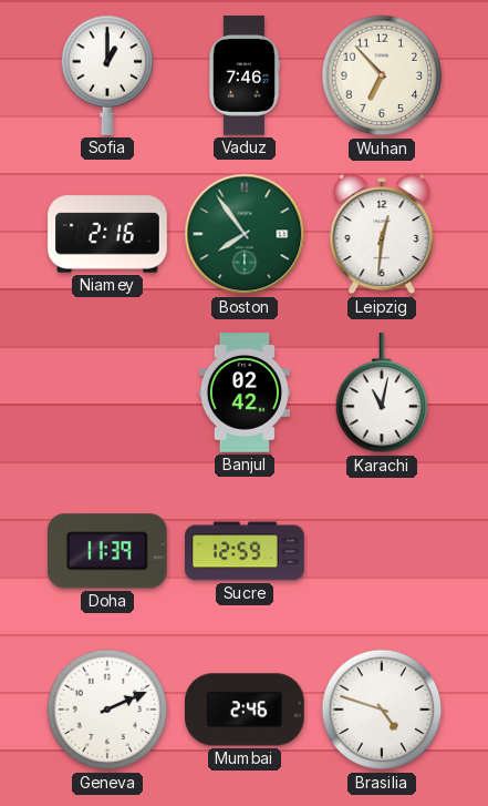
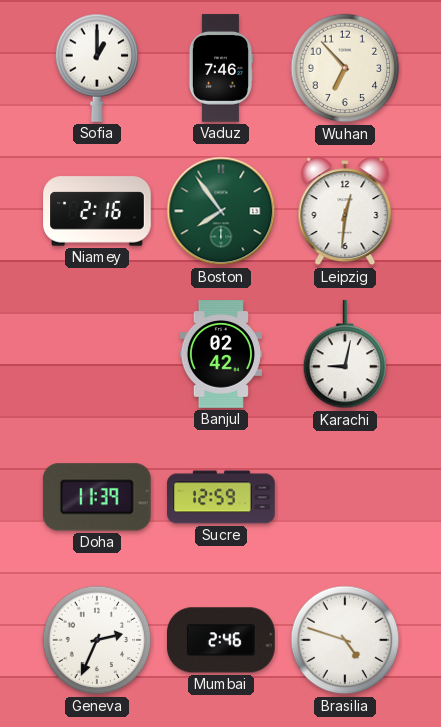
Karachi: 11:02 -> 9:02
Geneva: 2:11 -> 2:34
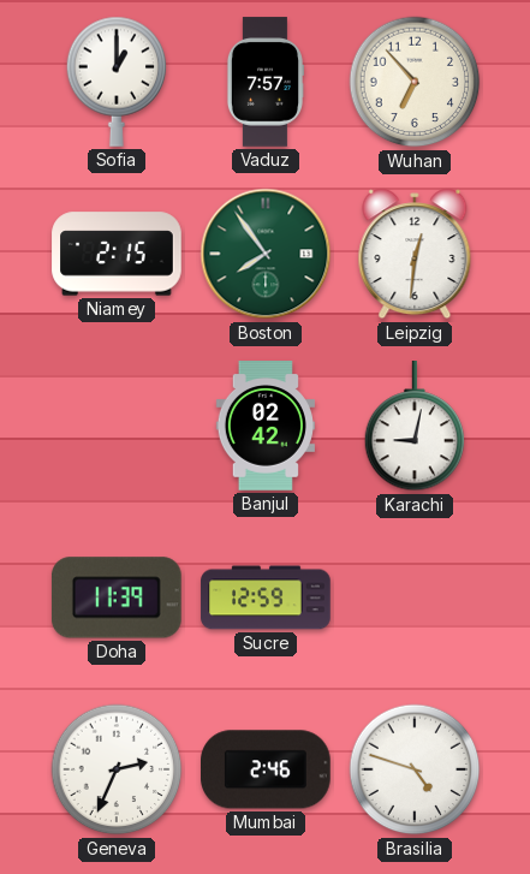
Vaduz: 7:46 -> 7:57
Niamey: 2:16 -> 2:15
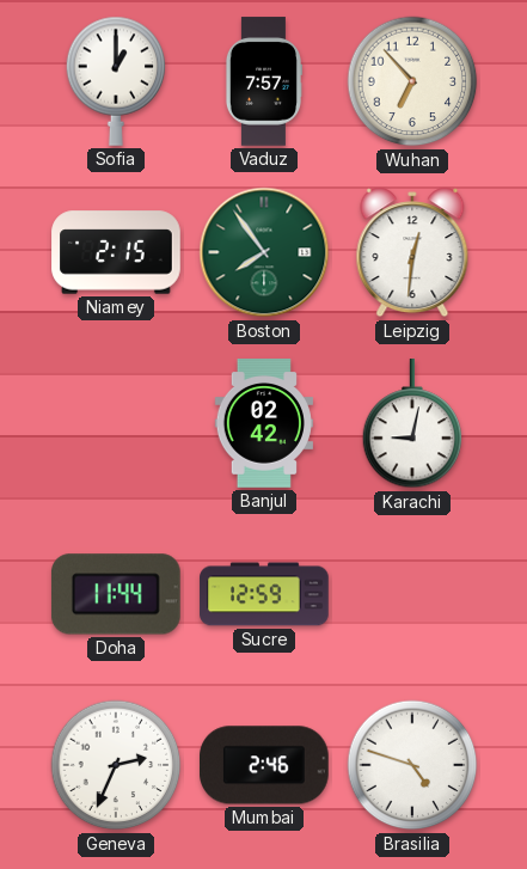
Doha: 11:39 -> 11:44
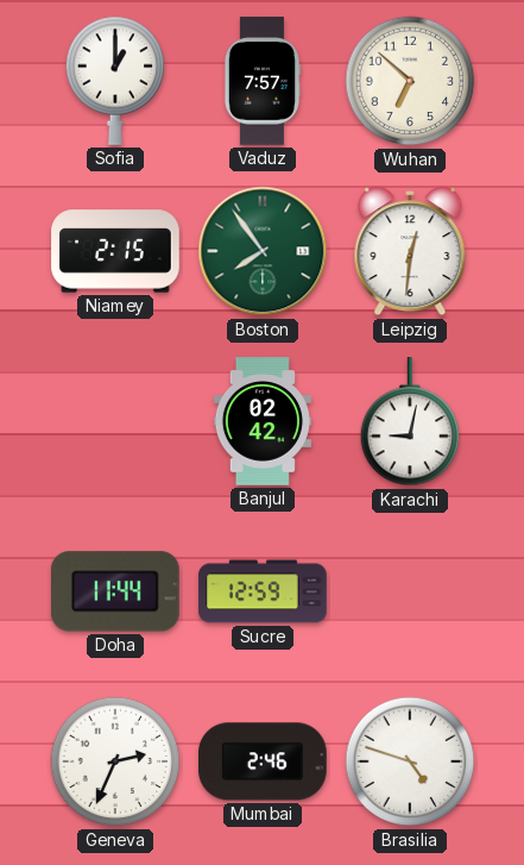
Wuhan: 6:53 -> 6:52
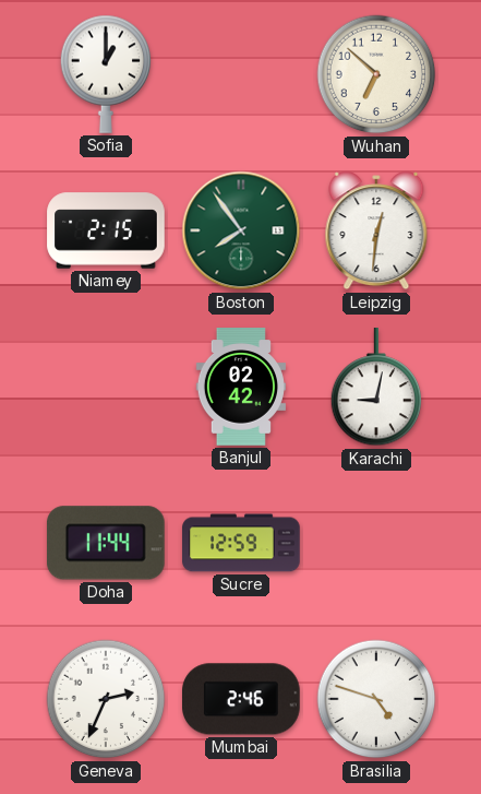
Vaduz: 7:57 -> none
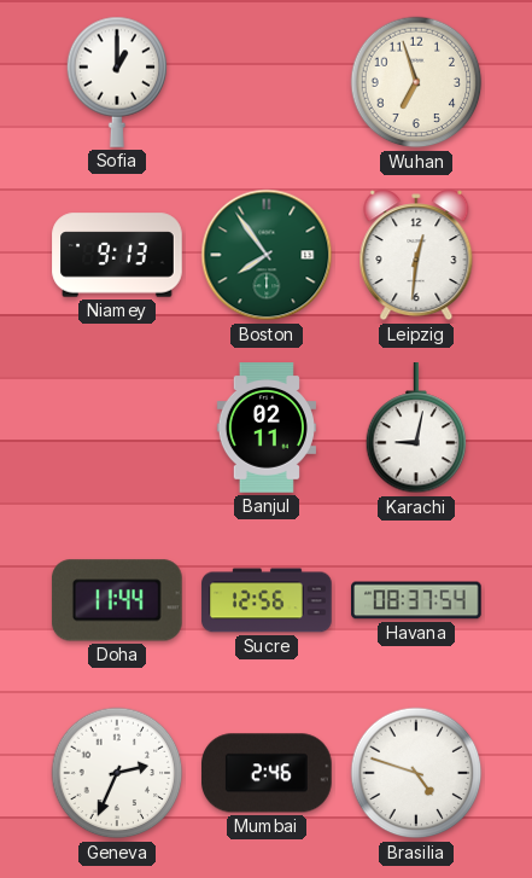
Wuhan: 6:52 -> 6:57
Niamey: 2:15 -> 9:13
Banjul: 02:42 -> 02:11
Sucre: 12:59 -> 12:56
Havana: none -> 08:37
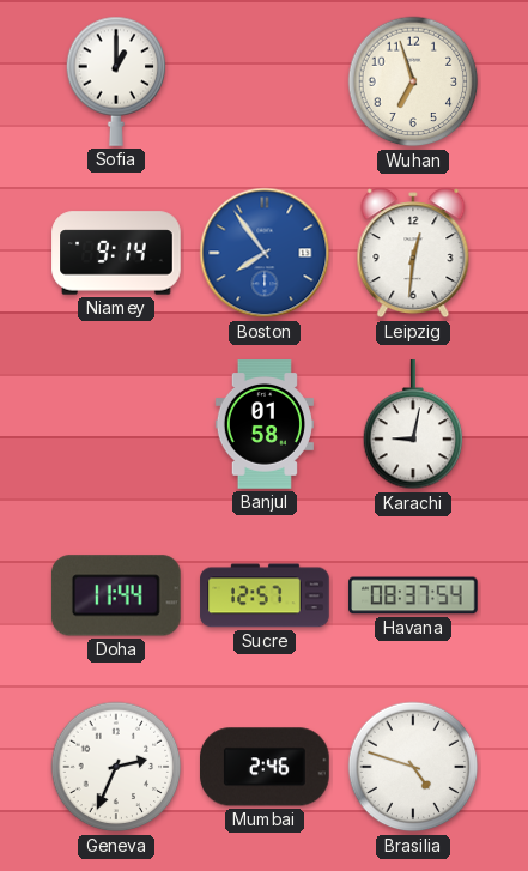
Niamey: 9:13 -> 9:14
Boston dial: green -> blue
Banjul: 02:11 -> 01:58
Sucre: 12:56 -> 12:57
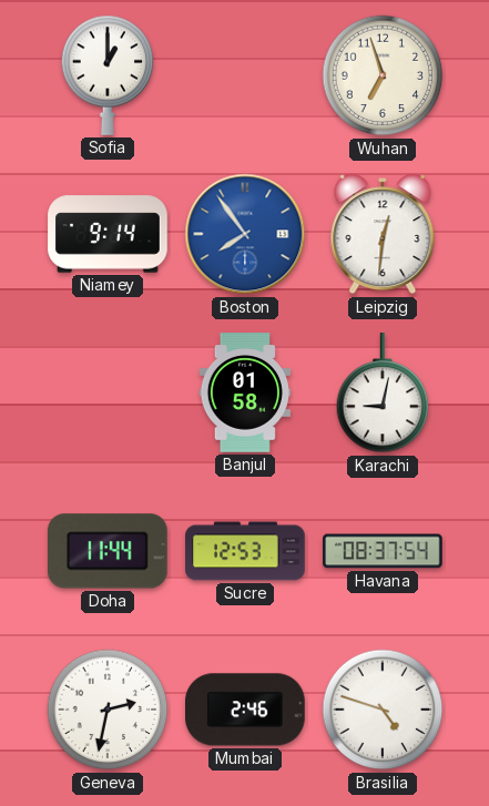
Sucre: 12:57 -> 12:53
Geneva: 2:34 -> 2:32
